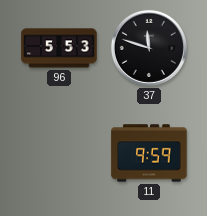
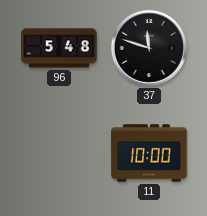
96: 5:53 -> 5:48
11: 9:59 -> 10:00
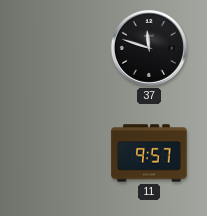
96: 5:48 -> none
11: 10:00 -> 9:57
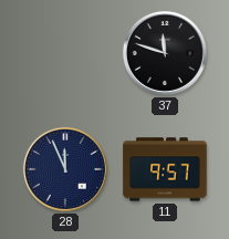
28: none -> 11:56
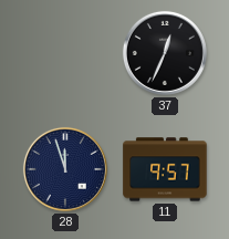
37: 11:48 -> 12:34
28: 11:56 -> 11:57
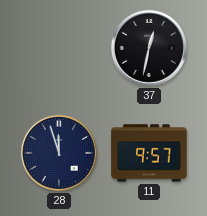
37: 12:34 -> 12:32
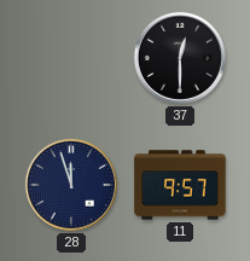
37: 12:32 -> 12:30
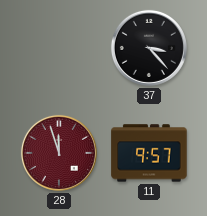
37: 12:30 -> 3:23
28 dial: navy -> burgundy
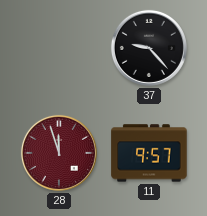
37: 3:23 -> 9:23
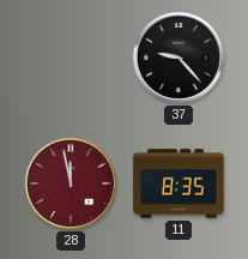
28: 11:57 -> 11:58
11: 9:57 -> 8:35
